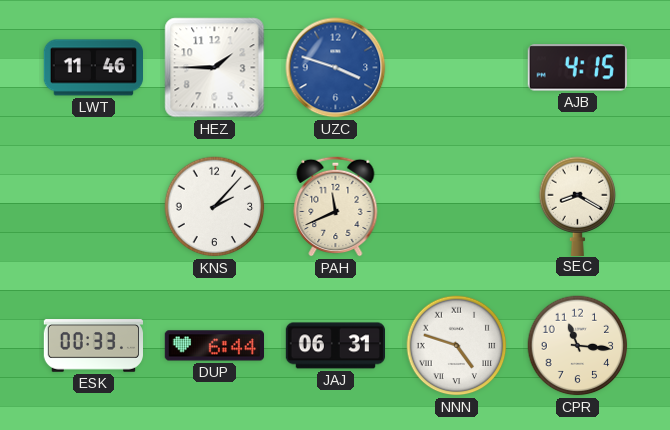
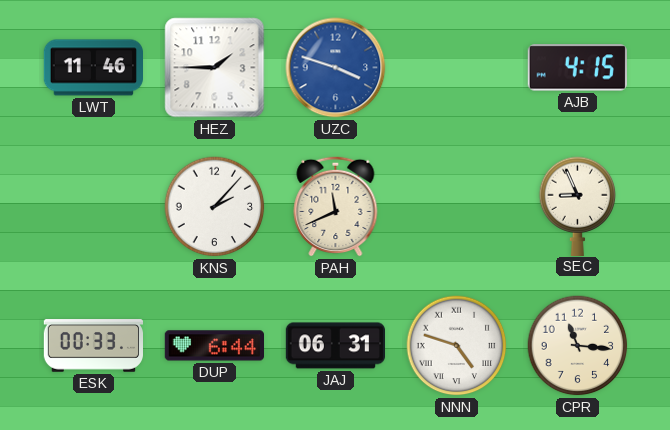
SEC: 8:20 -> 8:56
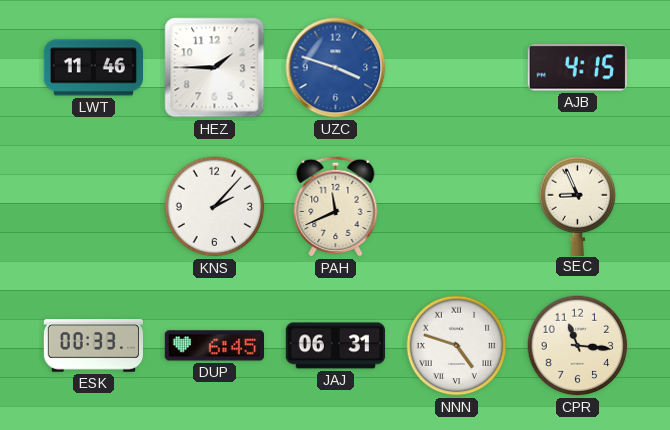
DUP: 6:44 -> 6:45
